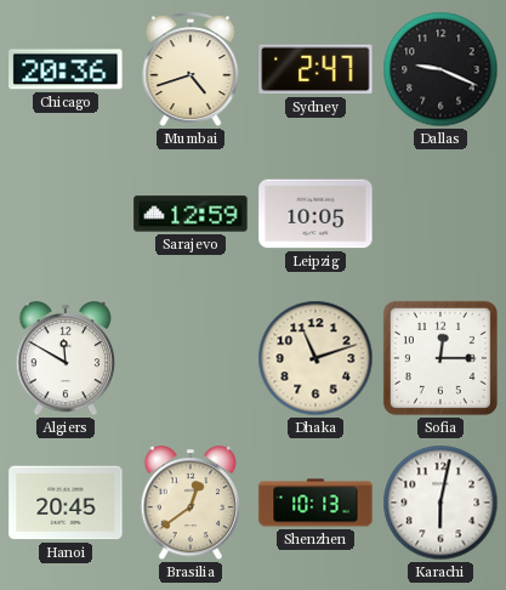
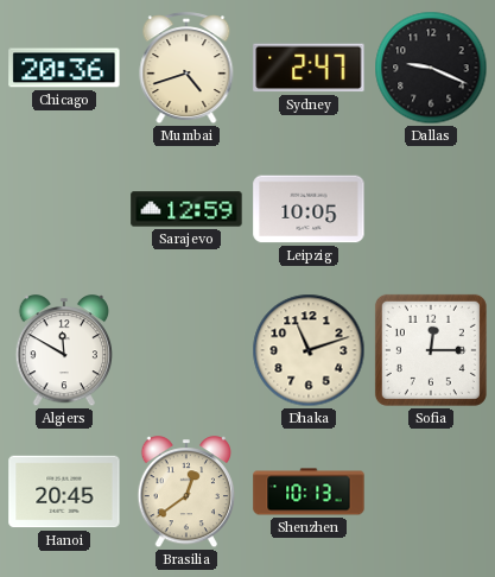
Karachi: 6:02 -> none
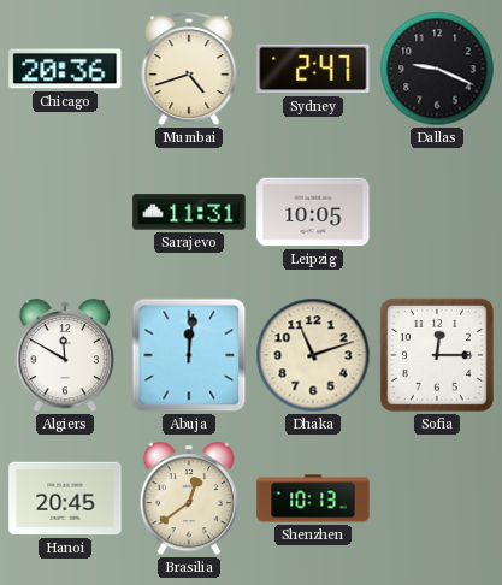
Sarajevo: 12:59 -> 11:31
Abuja: none -> 12:01
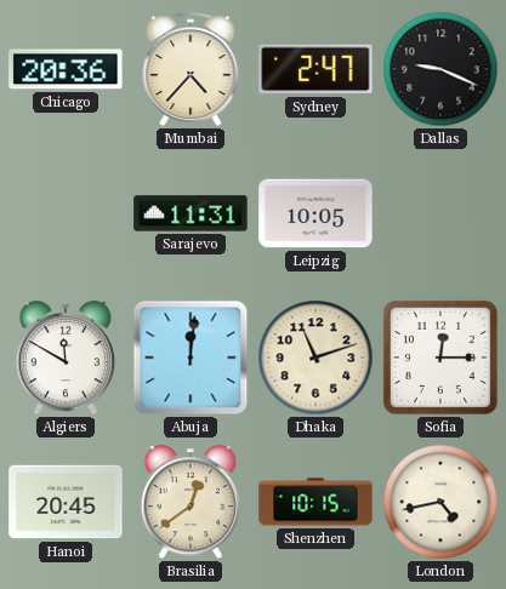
Mumbai: 4:42 -> 4:37
Shenzhen: 10:13 -> 10:15
London: none -> 4:43
